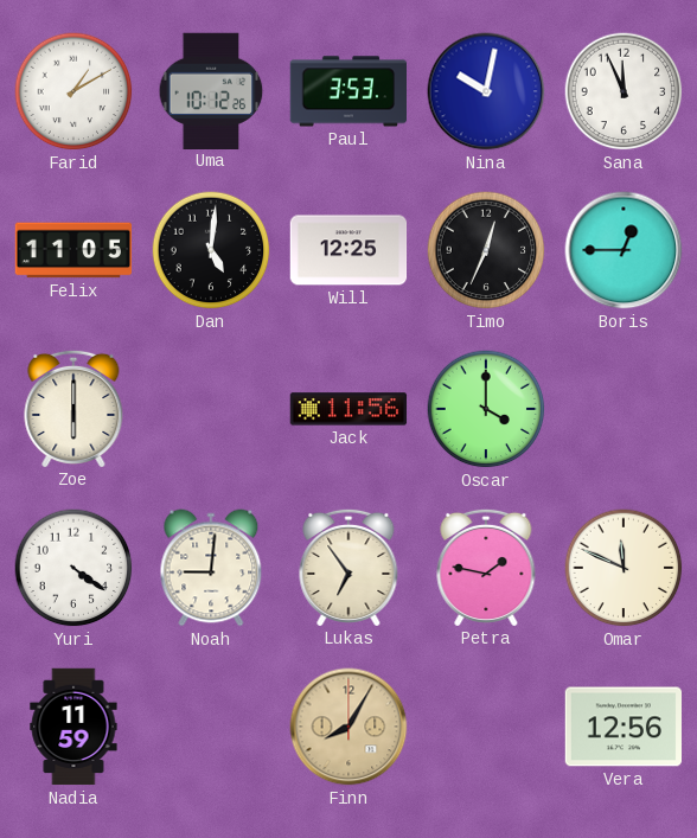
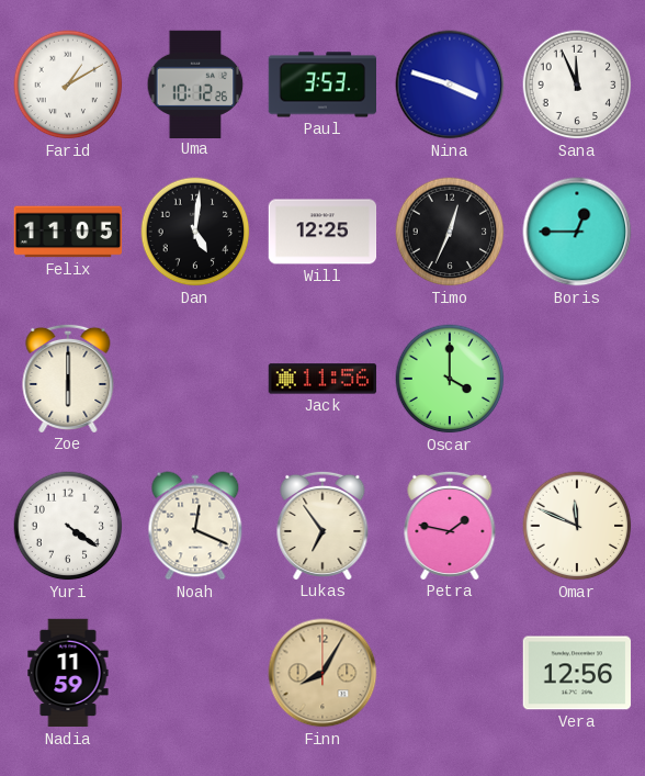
Nina: 10:02 -> 3:48
Noah: 9:01 -> 12:19
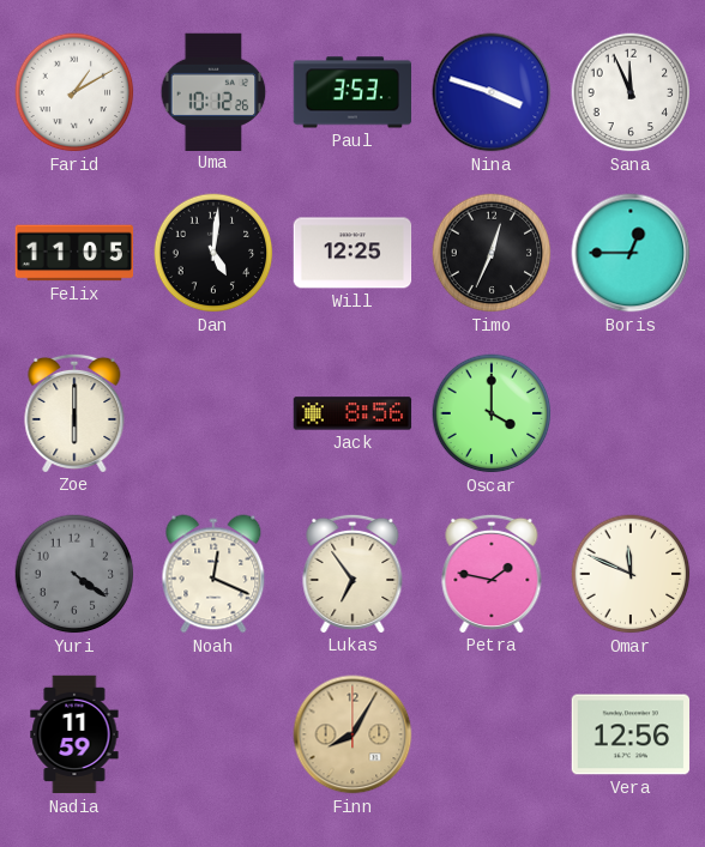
Jack: 11:56 -> 8:56
Yuri dial: white -> grey
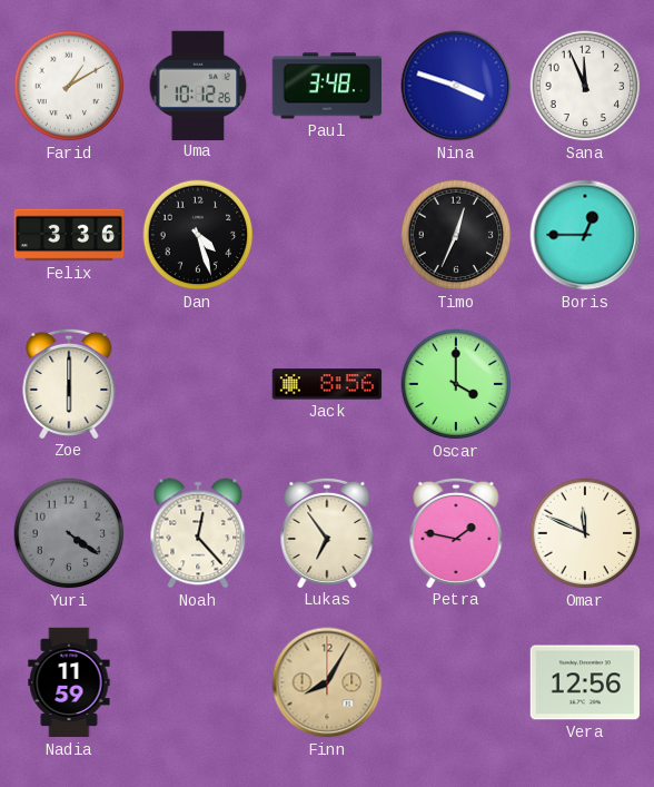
Paul: 3:53 -> 3:48
Felix: 11:05 -> 3:36
Dan: 5:01 -> 4:27
Will: 12:25 -> none
Noah: 12:19 -> 12:23
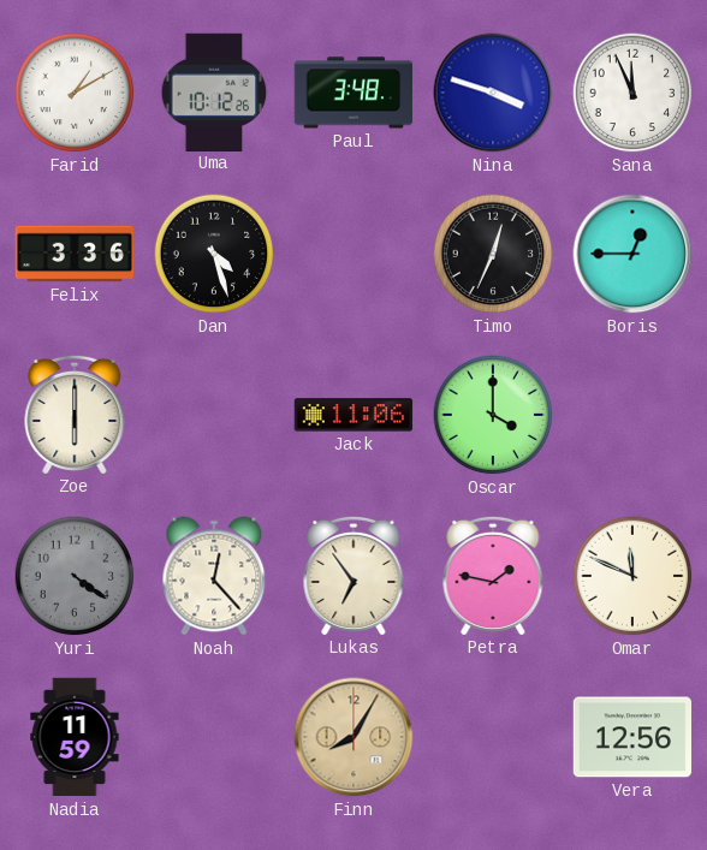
Jack: 8:56 -> 11:06
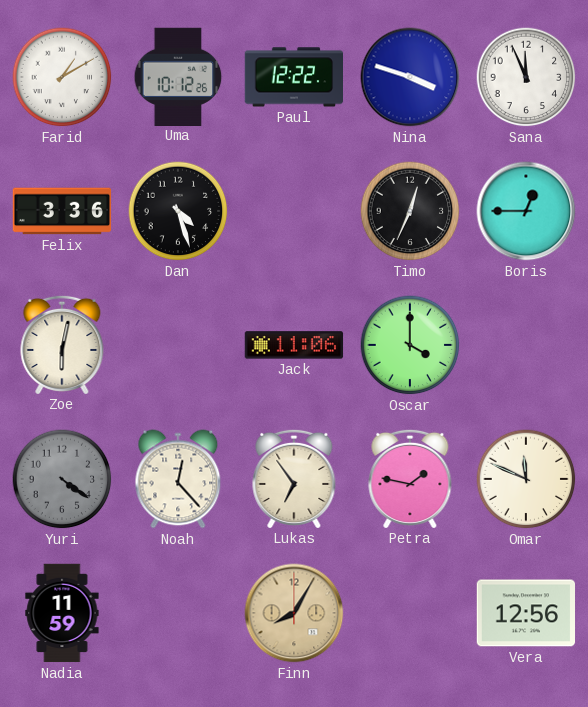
Paul: 3:48 -> 12:22
Zoe: 6:00 -> 6:02
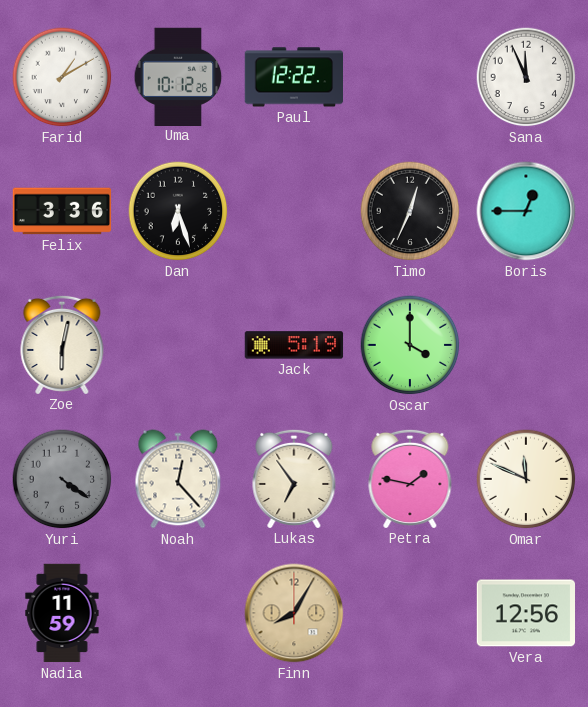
Nina: 3:48 -> none
Dan: 4:27 -> 6:27
Jack: 11:06 -> 5:19
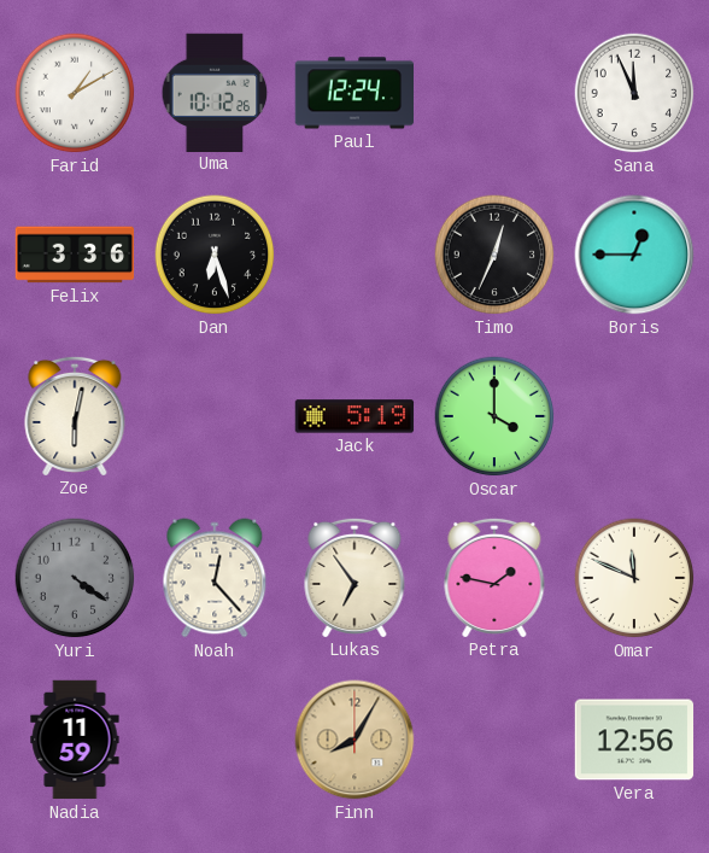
Paul: 12:22 -> 12:24
